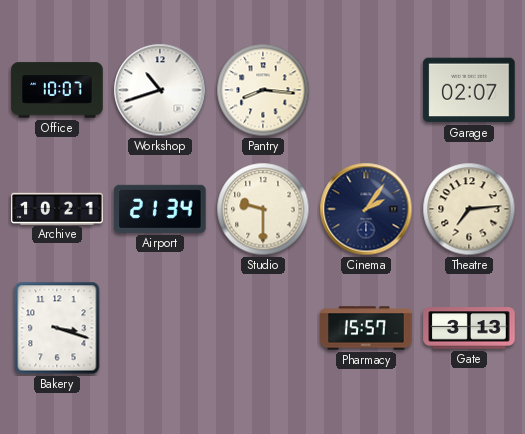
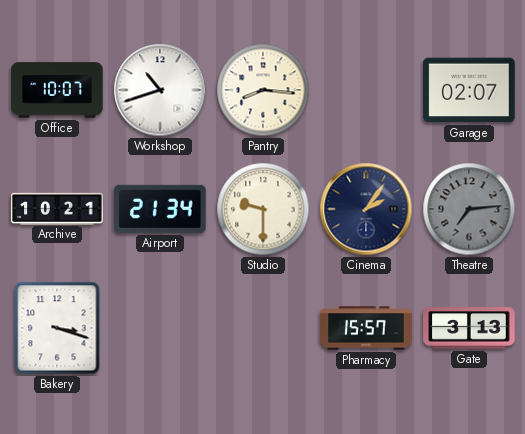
Theatre dial: cream -> grey
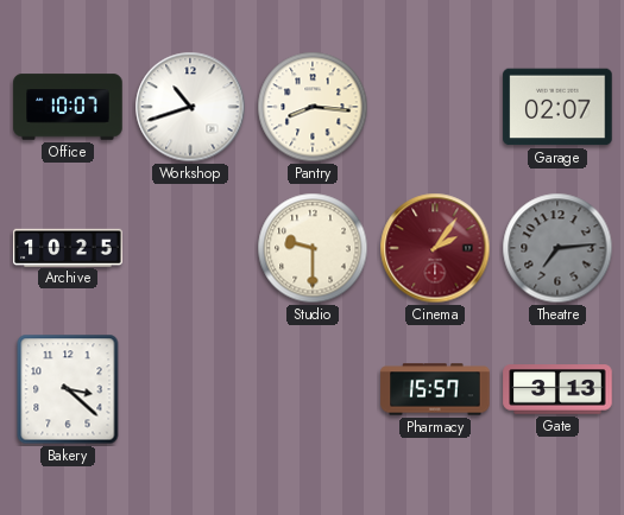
Archive: 10:21 -> 10:25
Airport: 21:34 -> none
Cinema dial: navy -> burgundy
Bakery: 3:18 -> 3:22
